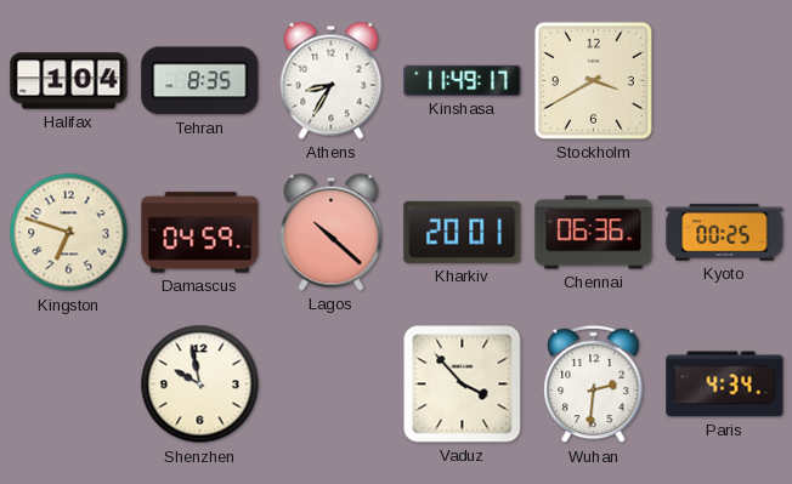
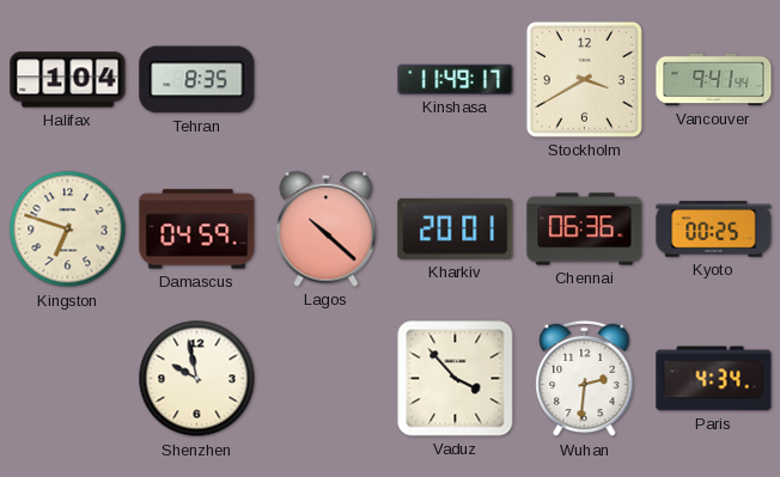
Athens: 8:35 -> none
Vancouver: none -> 9:41
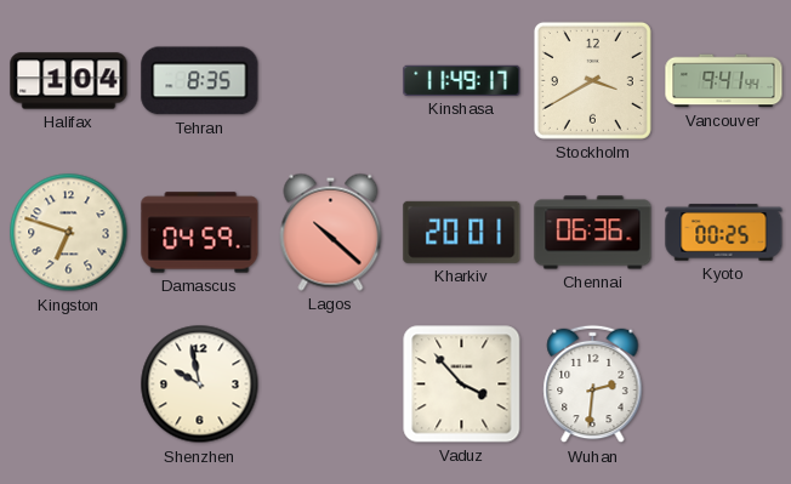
Paris: 4:34 -> none
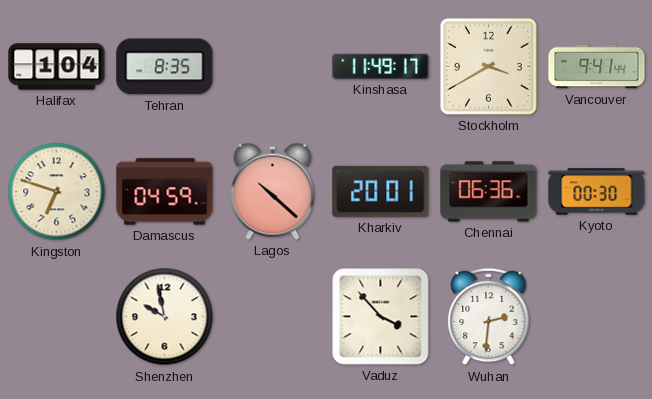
Kyoto: 00:25 -> 00:30
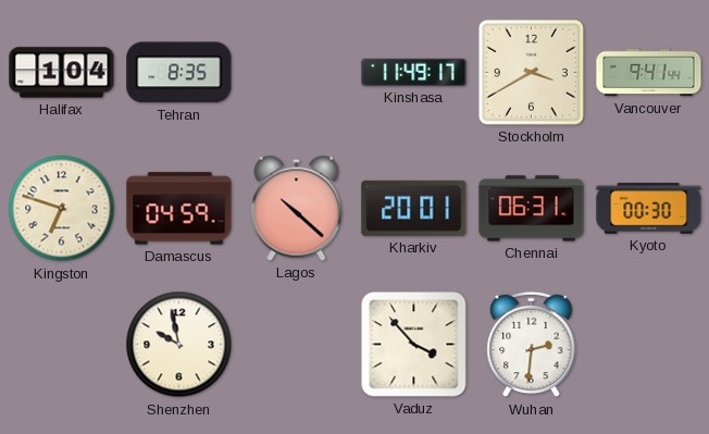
Chennai: 06:36 -> 06:31
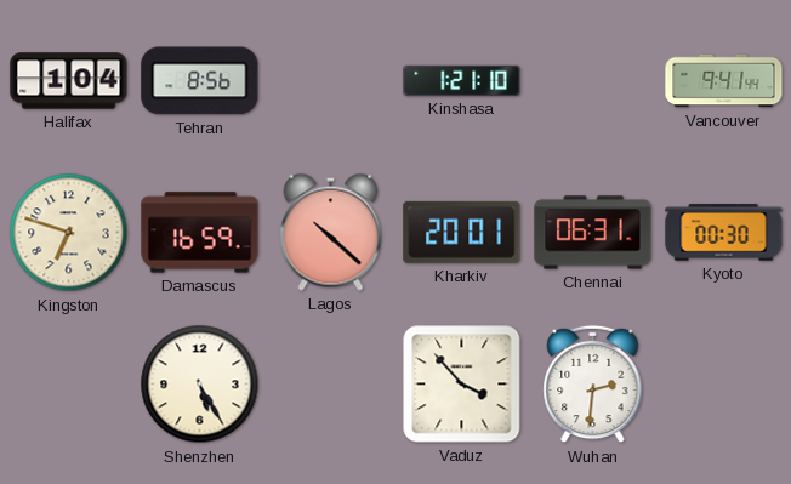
Tehran: 8:35 -> 8:56
Kinshasa: 11:49 -> 1:21
Stockholm: 3:40 -> none
Damascus: 04:59 -> 16:59
Shenzhen: 9:58 -> 5:25
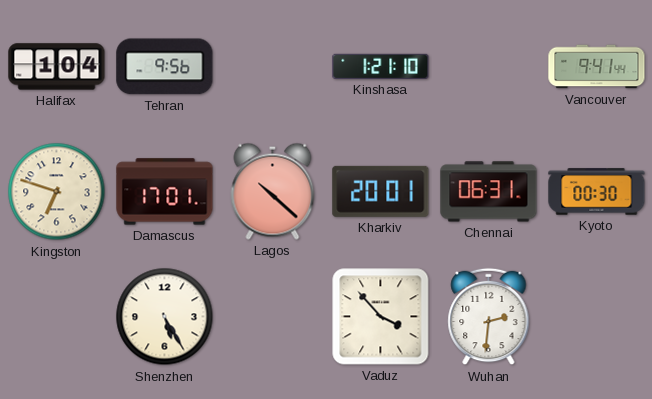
Tehran: 8:56 -> 9:56
Damascus: 16:59 -> 17:01
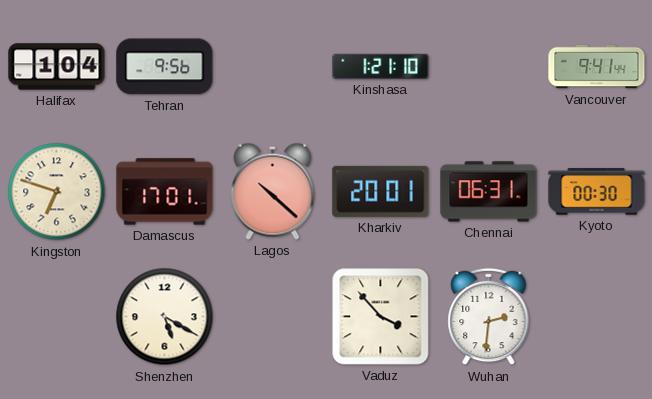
Shenzhen: 5:25 -> 5:20
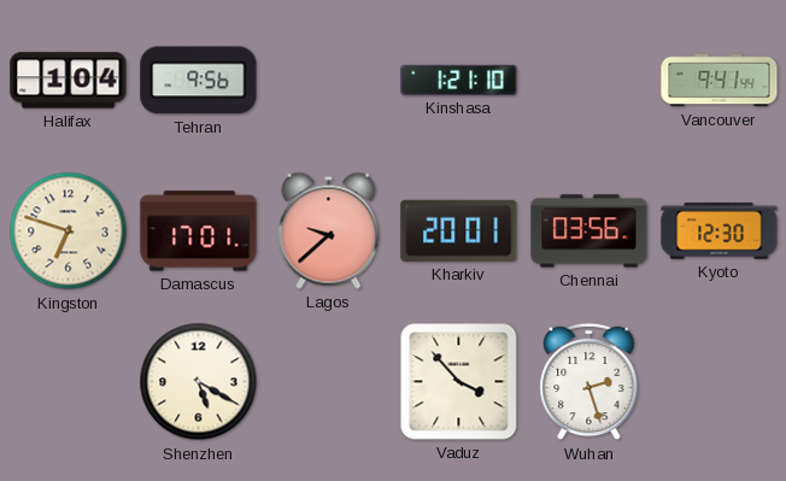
Lagos: 10:22 -> 9:38
Chennai: 06:31 -> 03:56
Kyoto: 00:30 -> 12:30
Wuhan: 2:31 -> 2:27
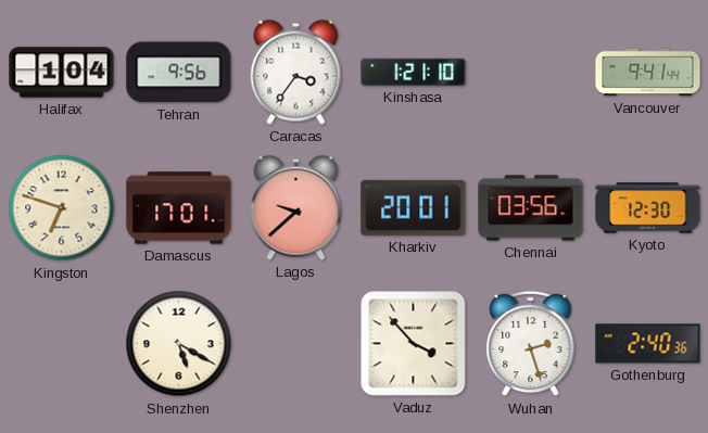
Caracas: none -> 3:36
Gothenburg: none -> 2:40
